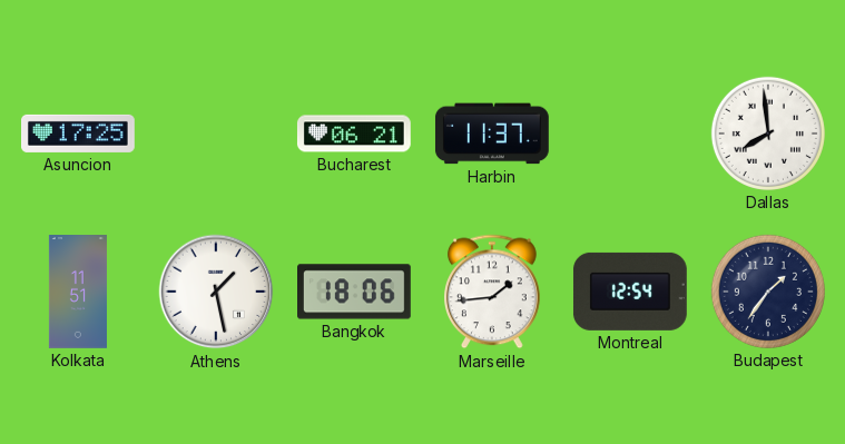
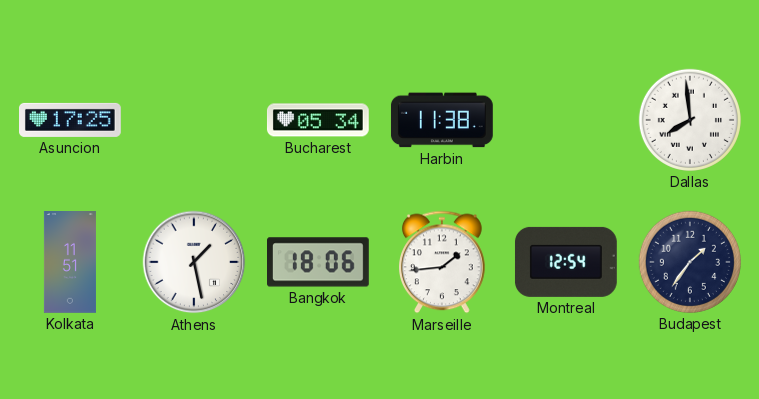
Bucharest: 06:21 -> 05:34
Harbin: 11:37 -> 11:38
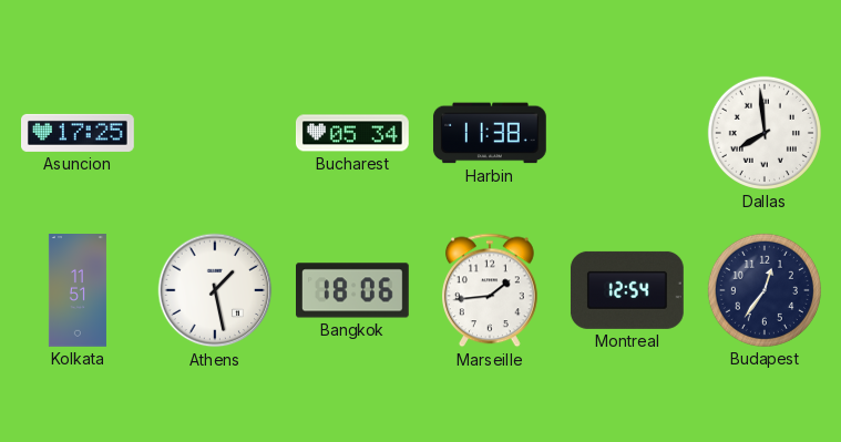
Budapest: 1:36 -> 12:36
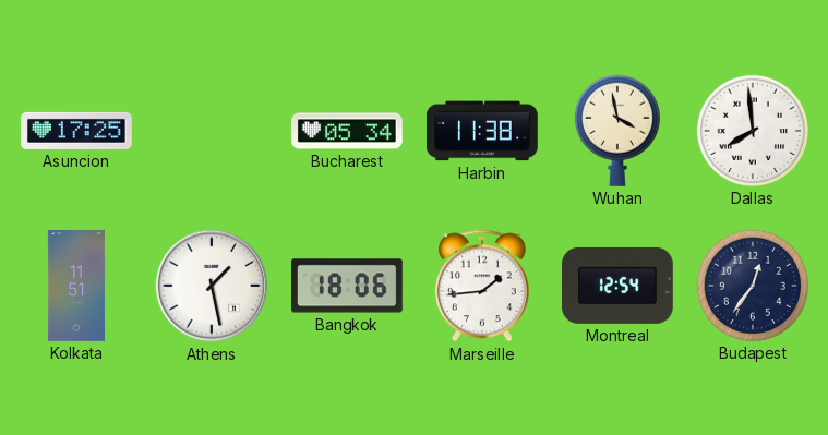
Wuhan: none -> 3:58
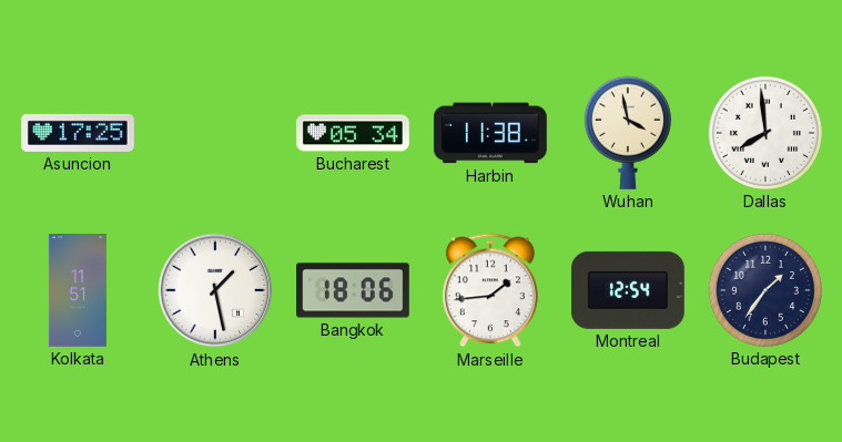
Budapest: 12:36 -> 1:36
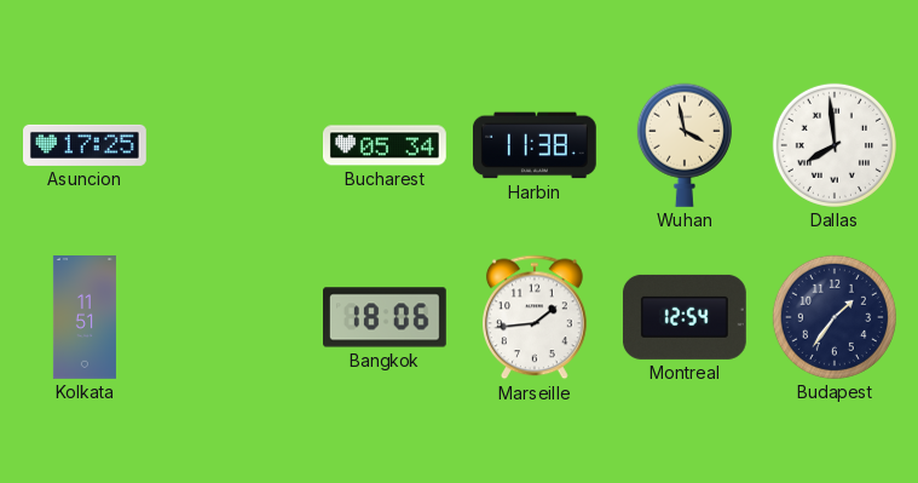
Athens: 1:28 -> none
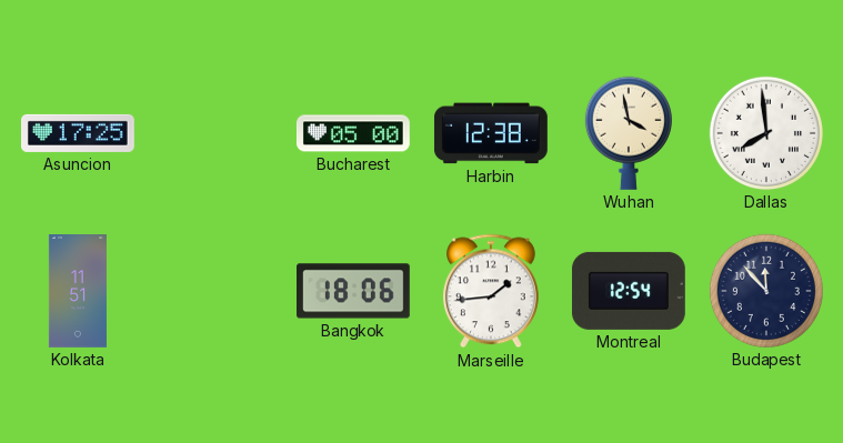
Bucharest: 05:34 -> 05:00
Harbin: 11:38 -> 12:38
Budapest: 1:36 -> 11:53
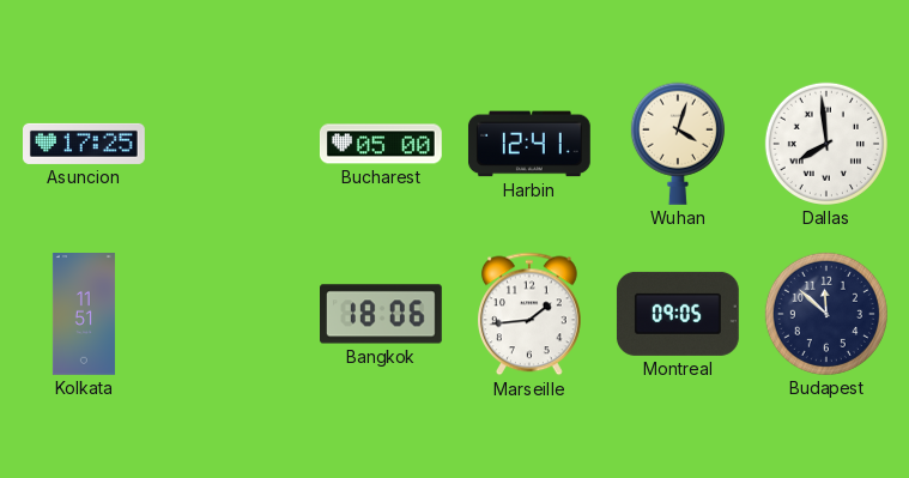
Harbin: 12:38 -> 12:41
Wuhan: 3:58 -> 4:03
Montreal: 12:54 -> 09:05
Budapest: 11:53 -> 11:52
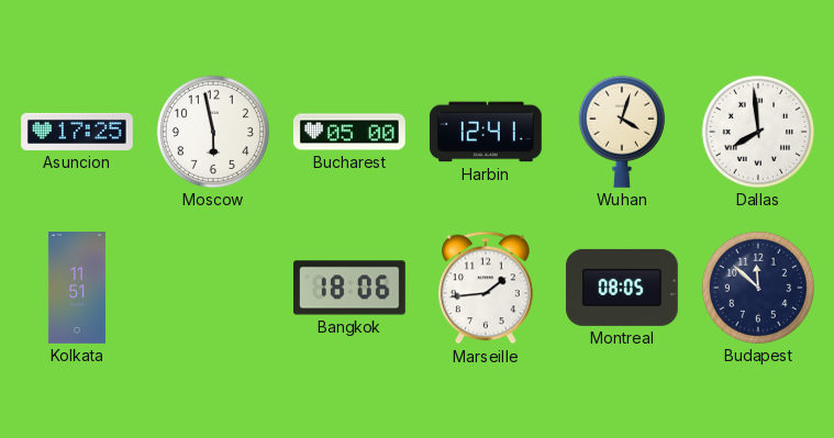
Moscow: none -> 5:58
Montreal: 09:05 -> 08:05
